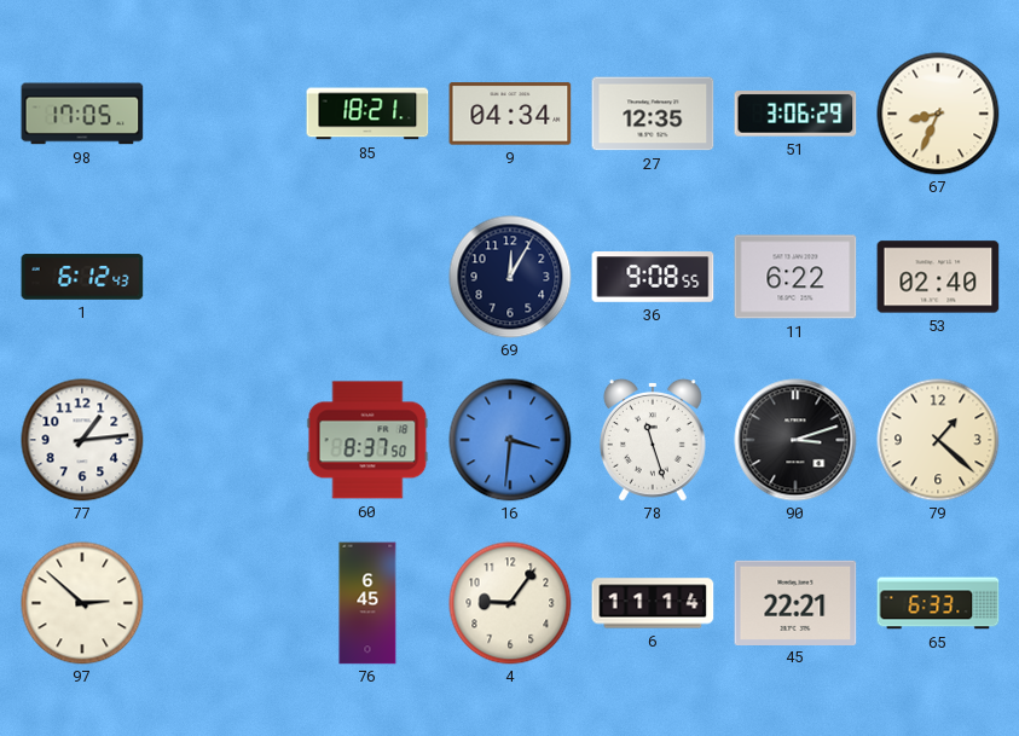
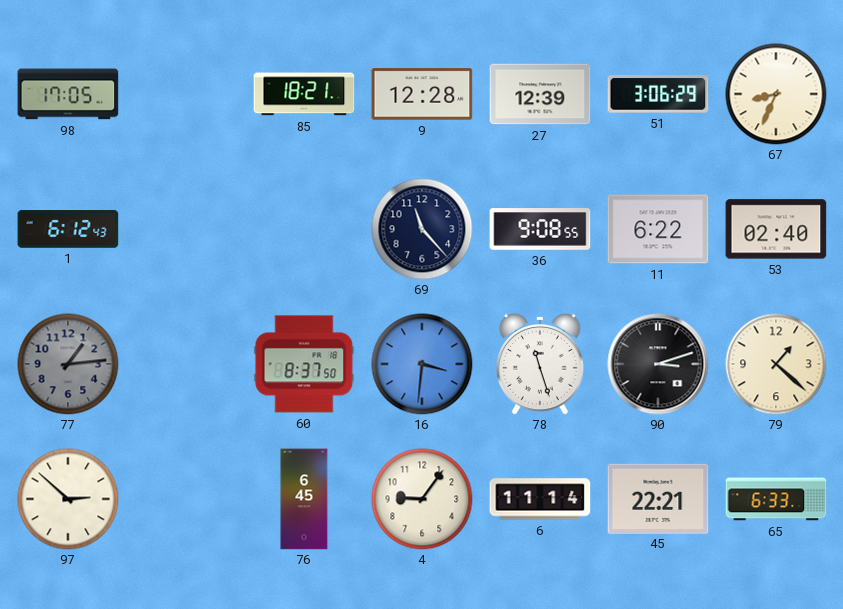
9: 04:34 -> 12:28
27: 12:35 -> 12:39
69: 12:05 -> 11:23
77 dial: white -> grey
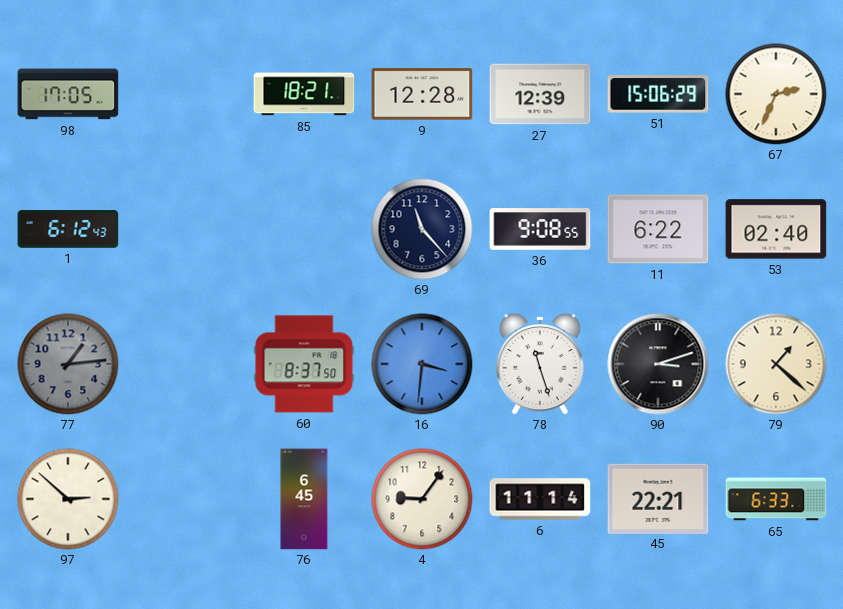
51: 3:06 -> 15:06
67: 8:34 -> 2:34
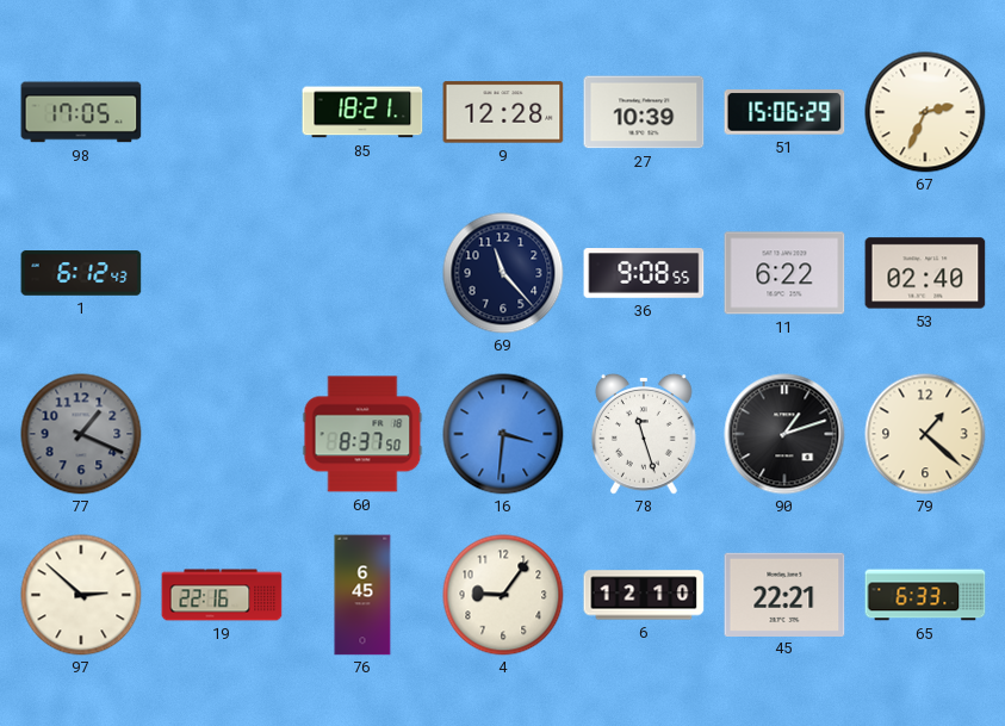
27: 12:39 -> 10:39
77: 1:14 -> 1:19
90: 3:12 -> 1:12
19: none -> 22:16
6: 11:14 -> 12:10
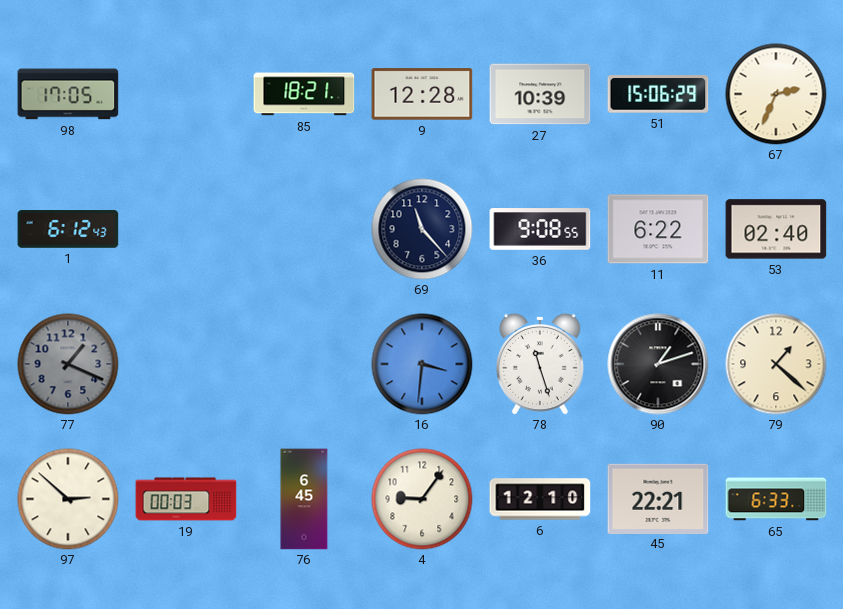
60: 8:37 -> none
19: 22:16 -> 00:03
